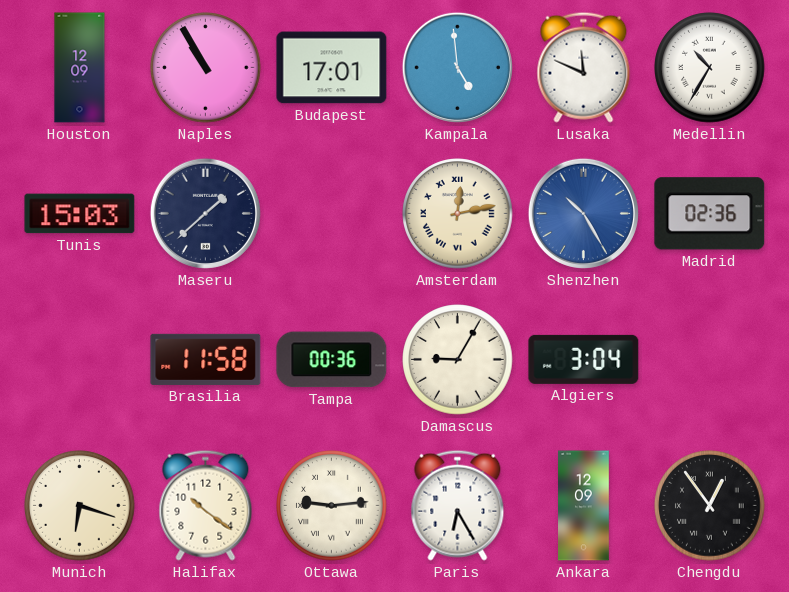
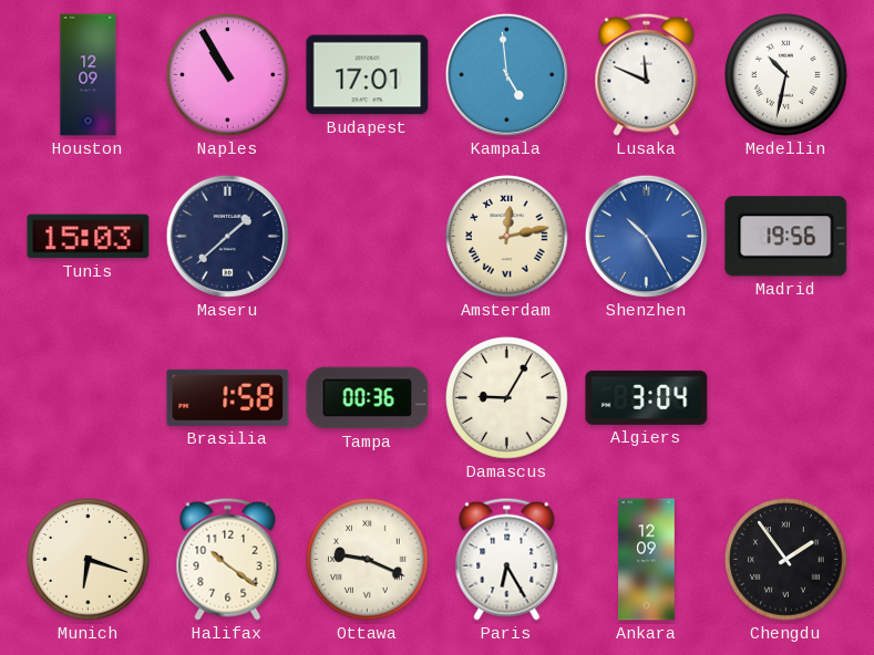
Medellin: 10:35 -> 10:32
Madrid: 02:36 -> 19:56
Brasilia: 11:58 -> 1:58
Ottawa: 9:14 -> 9:19
Chengdu: 12:54 -> 1:54
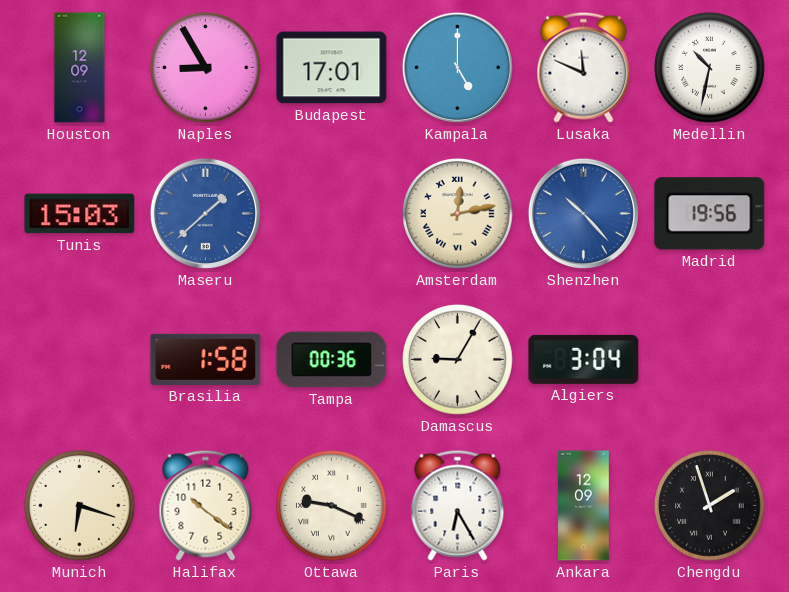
Naples: 10:55 -> 8:55
Kampala: 4:59 -> 5:00
Maseru dial: navy -> blue
Shenzhen: 10:25 -> 10:23
Chengdu: 1:54 -> 1:57
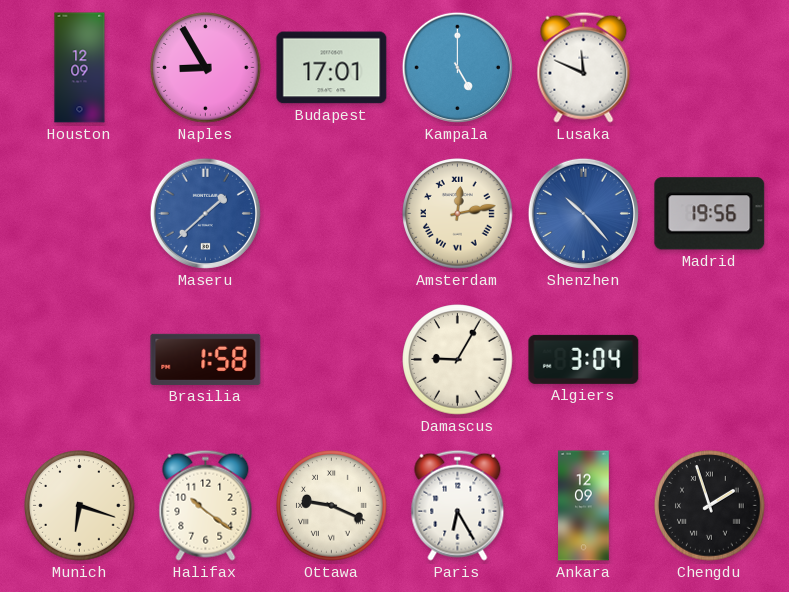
Medellin: 10:32 -> none
Tunis: 15:03 -> none
Tampa: 00:36 -> none
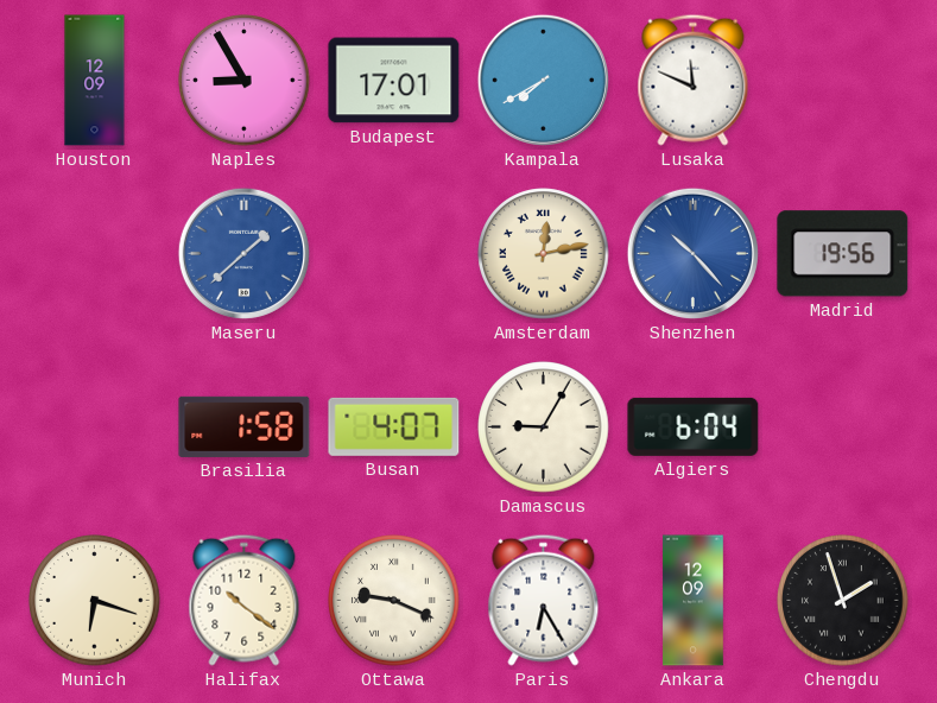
Kampala: 5:00 -> 7:40
Busan: none -> 4:07
Algiers: 3:04 -> 6:04
